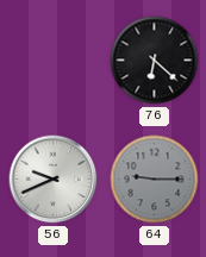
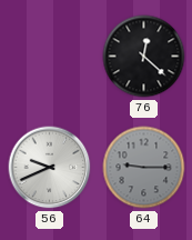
76: 6:22 -> 12:22
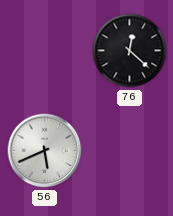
56: 9:41 -> 5:41
64: 9:15 -> none
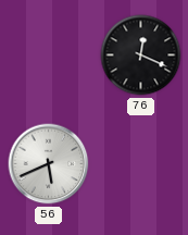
76: 12:22 -> 12:19
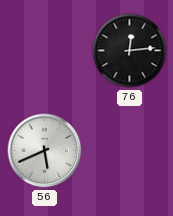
76: 12:19 -> 12:14
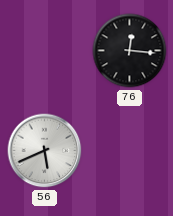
76: 12:14 -> 12:16
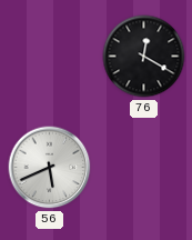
76: 12:16 -> 12:20
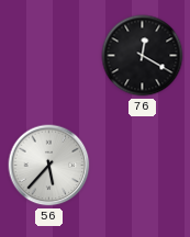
56: 5:41 -> 5:37
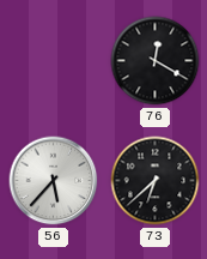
73: none -> 6:38
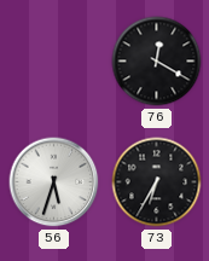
56: 5:37 -> 5:33
73: 6:38 -> 6:35
